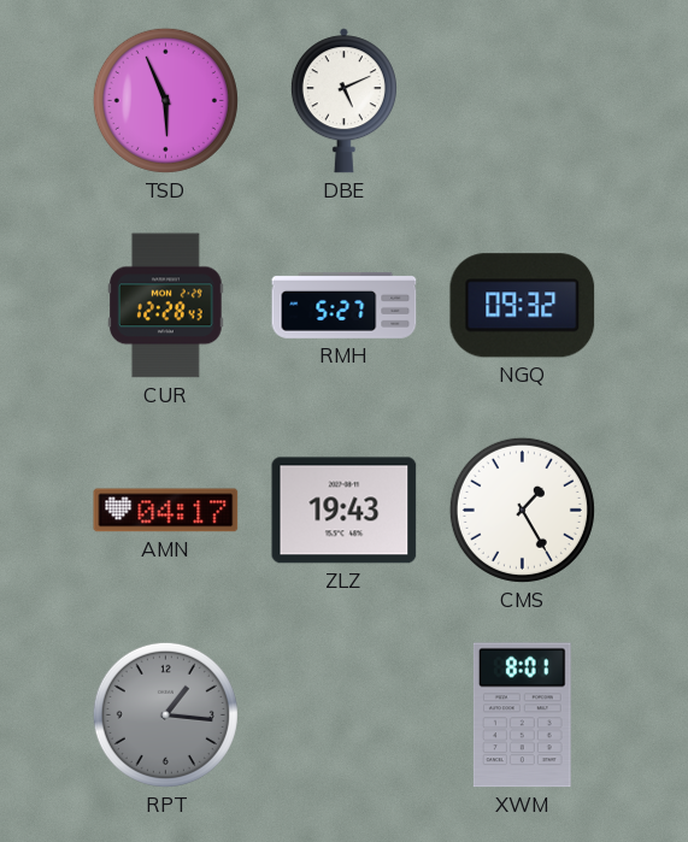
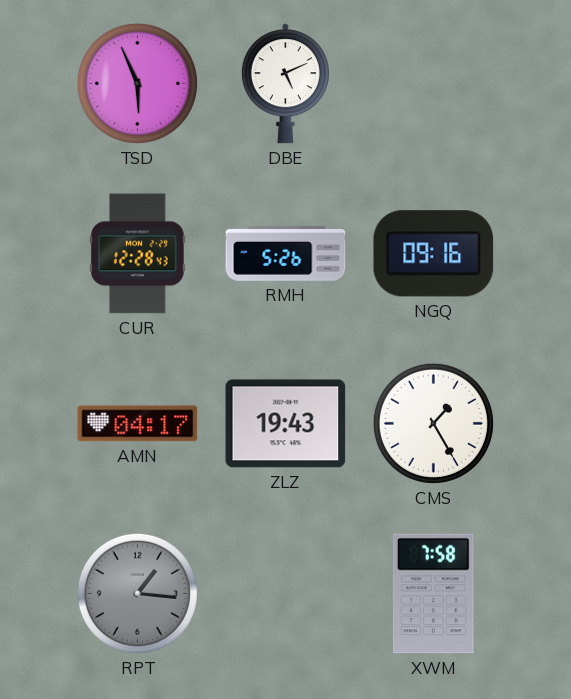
RMH: 5:27 -> 5:26
NGQ: 09:32 -> 09:16
XWM: 8:01 -> 7:58
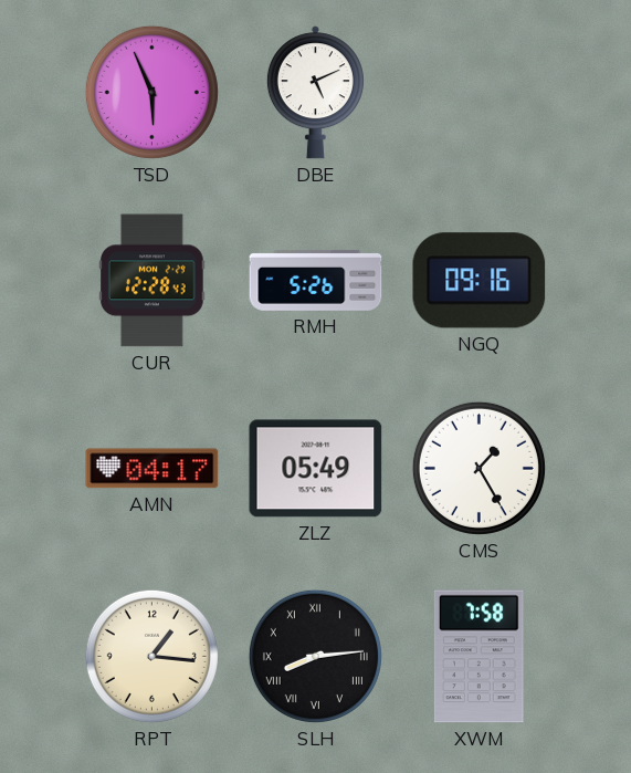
ZLZ: 19:43 -> 05:49
RPT dial: grey -> cream
SLH: none -> 8:14
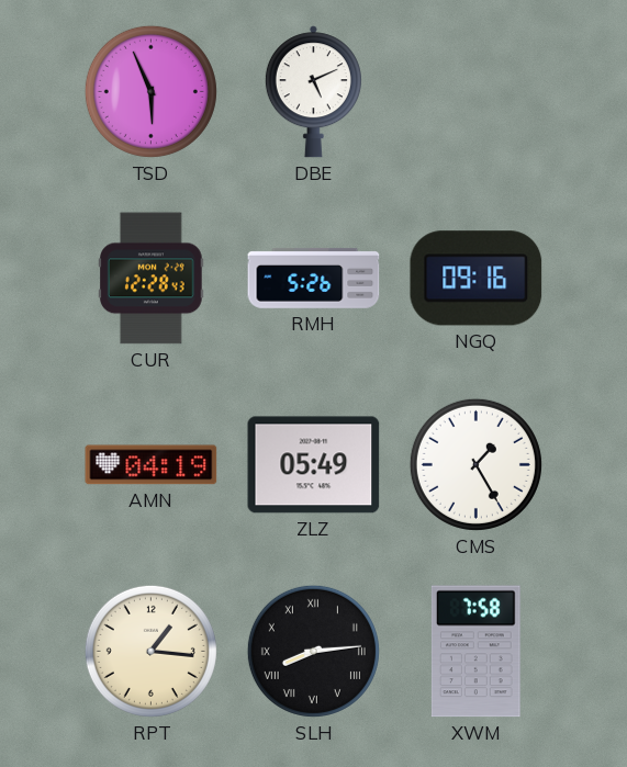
AMN: 04:17 -> 04:19
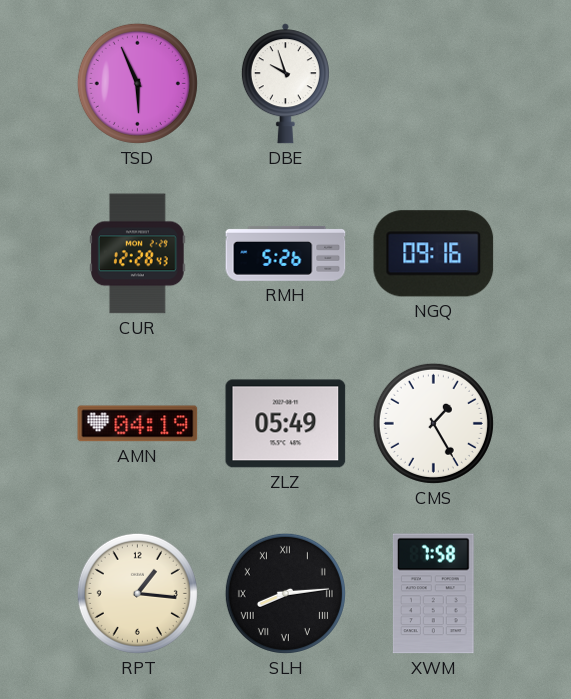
DBE: 5:11 -> 9:57
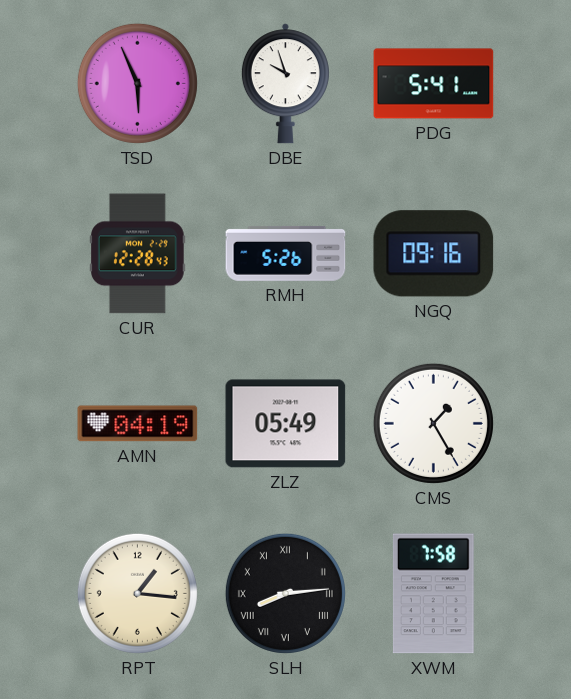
PDG: none -> 5:41
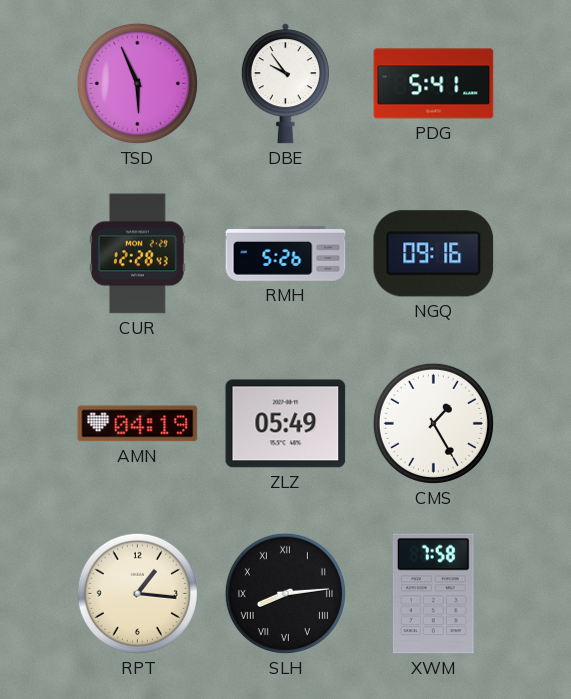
DBE: 9:57 -> 9:54
